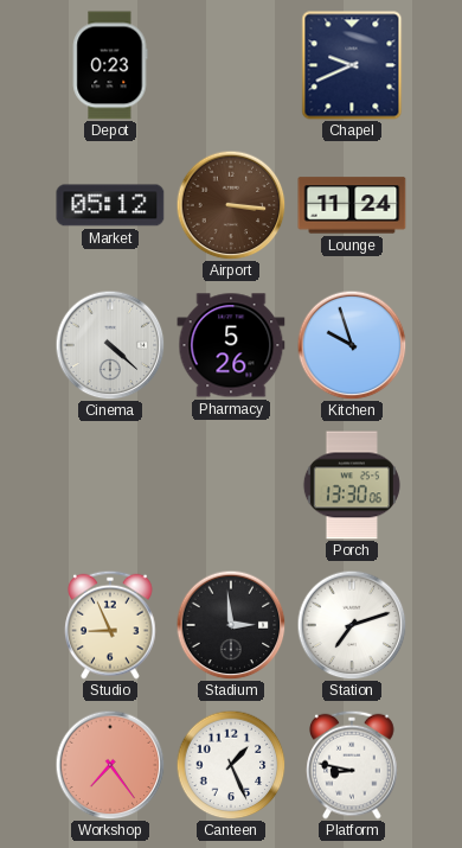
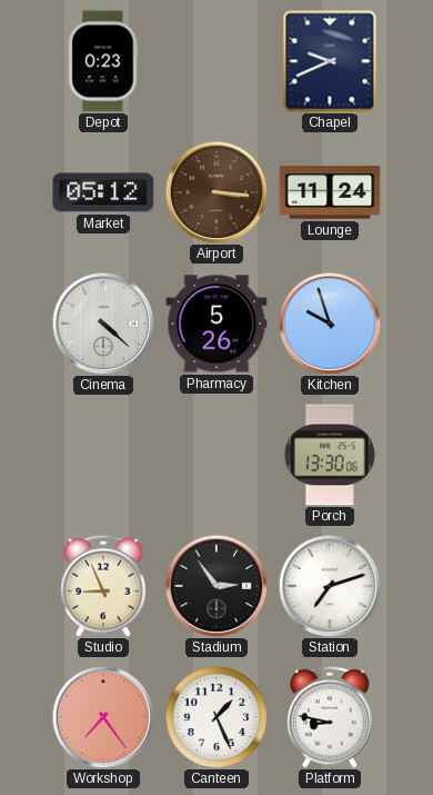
Stadium: 2:59 -> 2:54
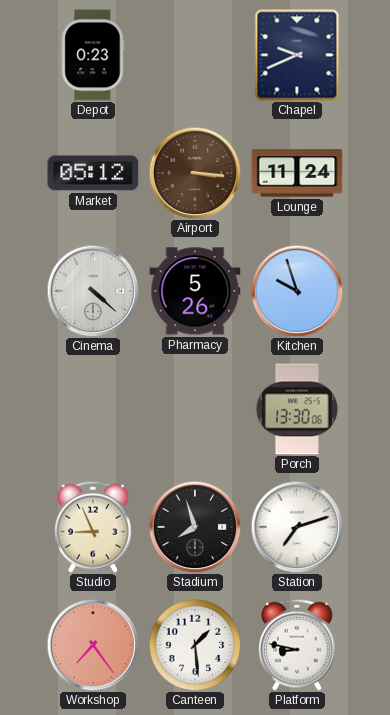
Stadium: 2:54 -> 7:57
Canteen: 1:26 -> 1:29
